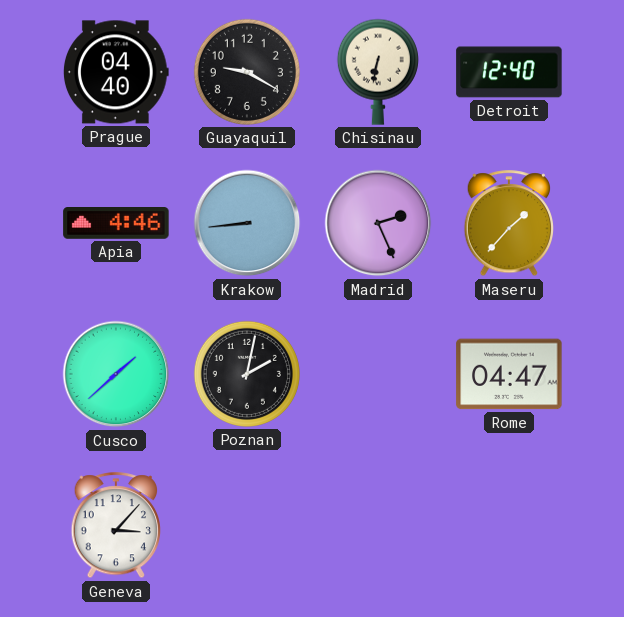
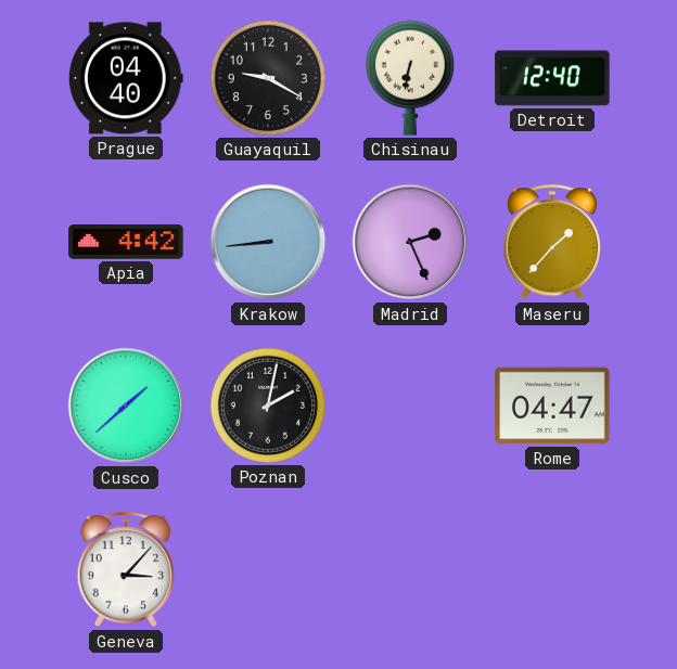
Apia: 4:46 -> 4:42
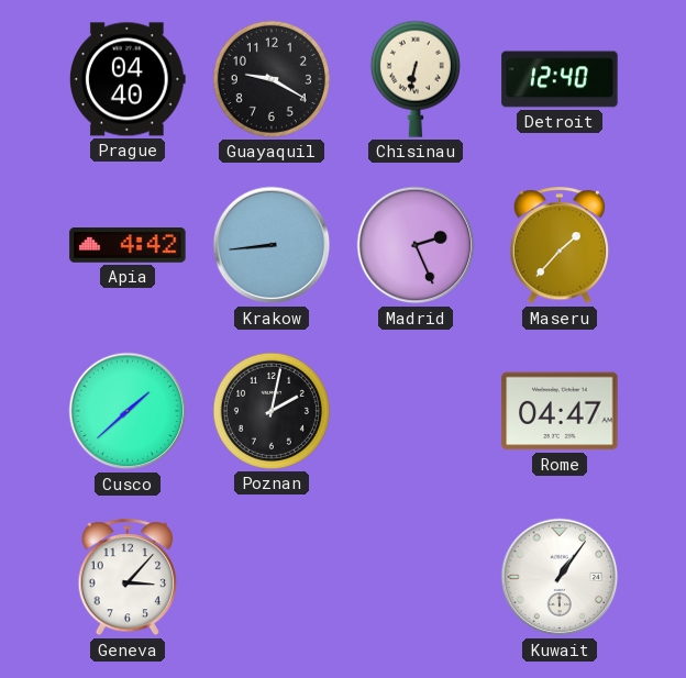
Kuwait: none -> 1:06
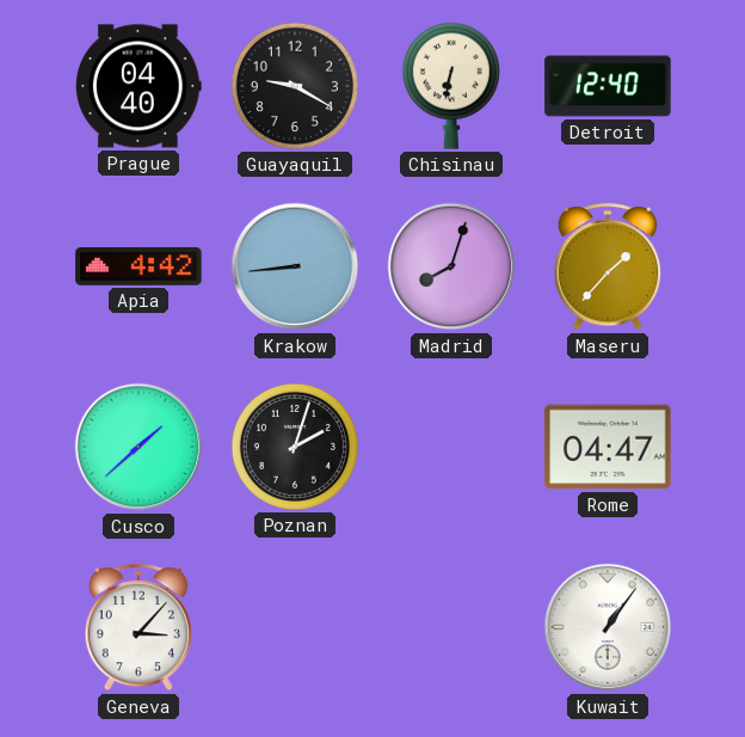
Madrid: 2:26 -> 8:03
Poznan: 2:02 -> 2:03
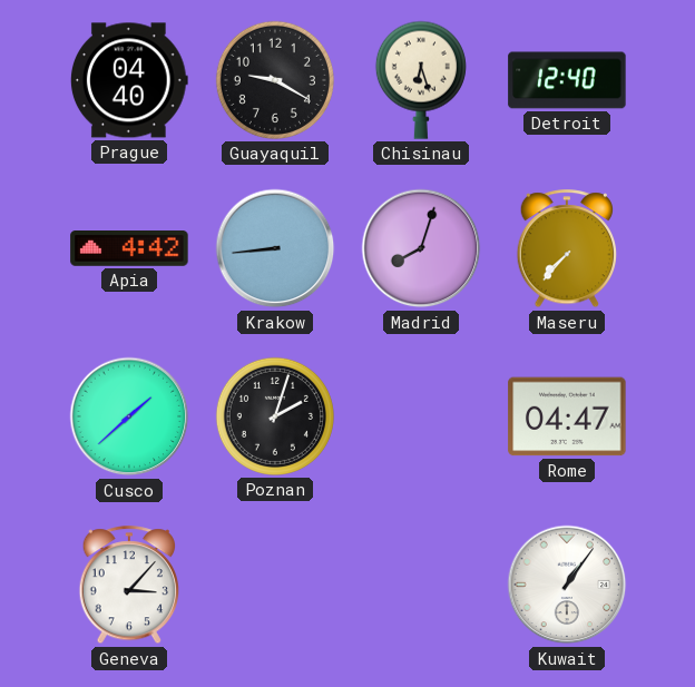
Chisinau: 6:32 -> 6:27
Maseru: 1:37 -> 7:37
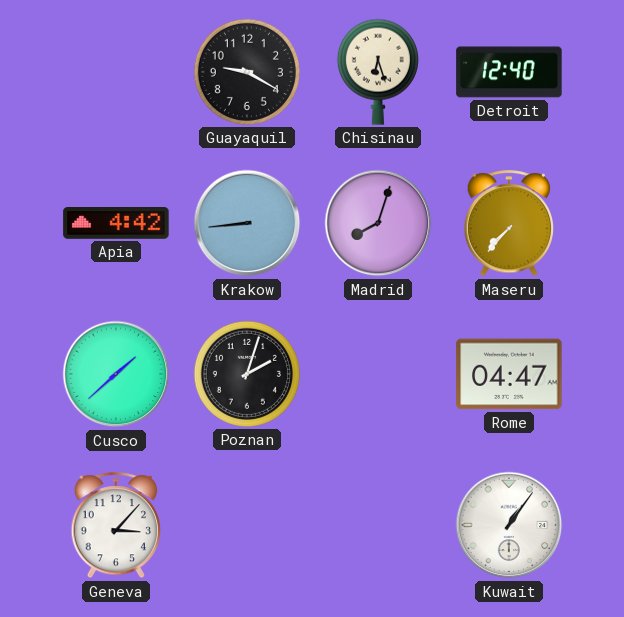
Prague: 04:40 -> none
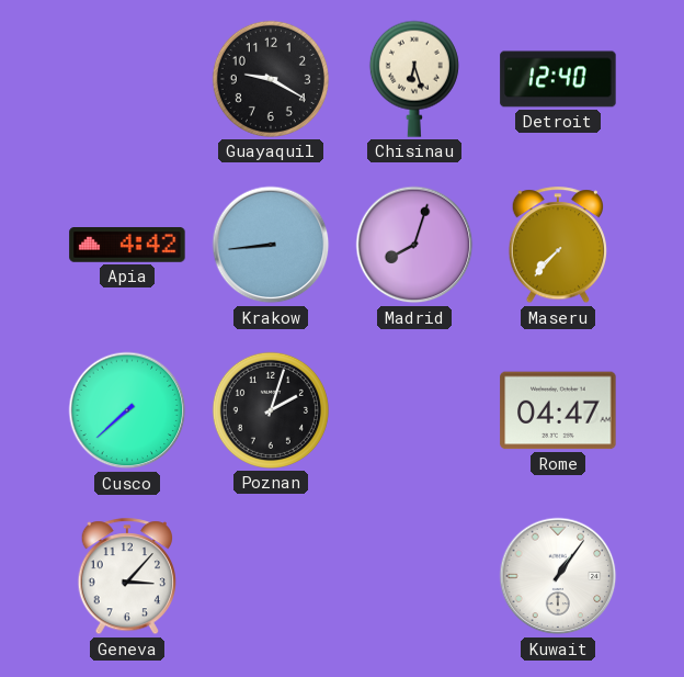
Cusco: 1:38 -> 7:38
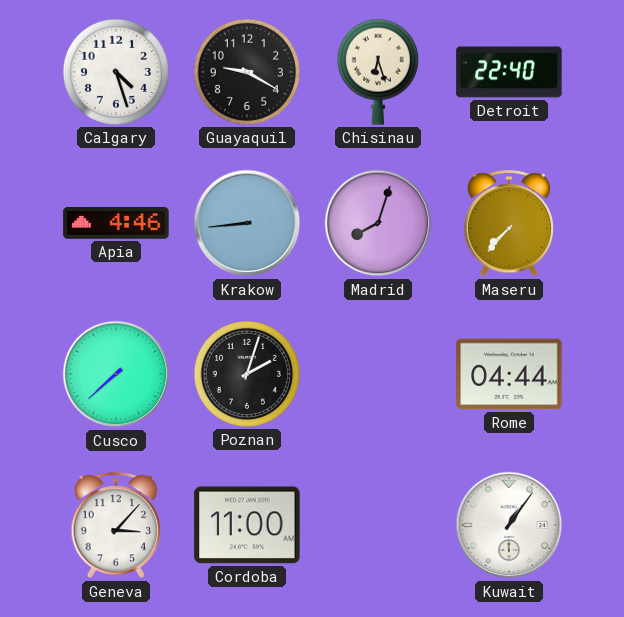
Calgary: none -> 4:27
Detroit: 12:40 -> 22:40
Apia: 4:42 -> 4:46
Rome: 04:47 -> 04:44
Cordoba: none -> 11:00
